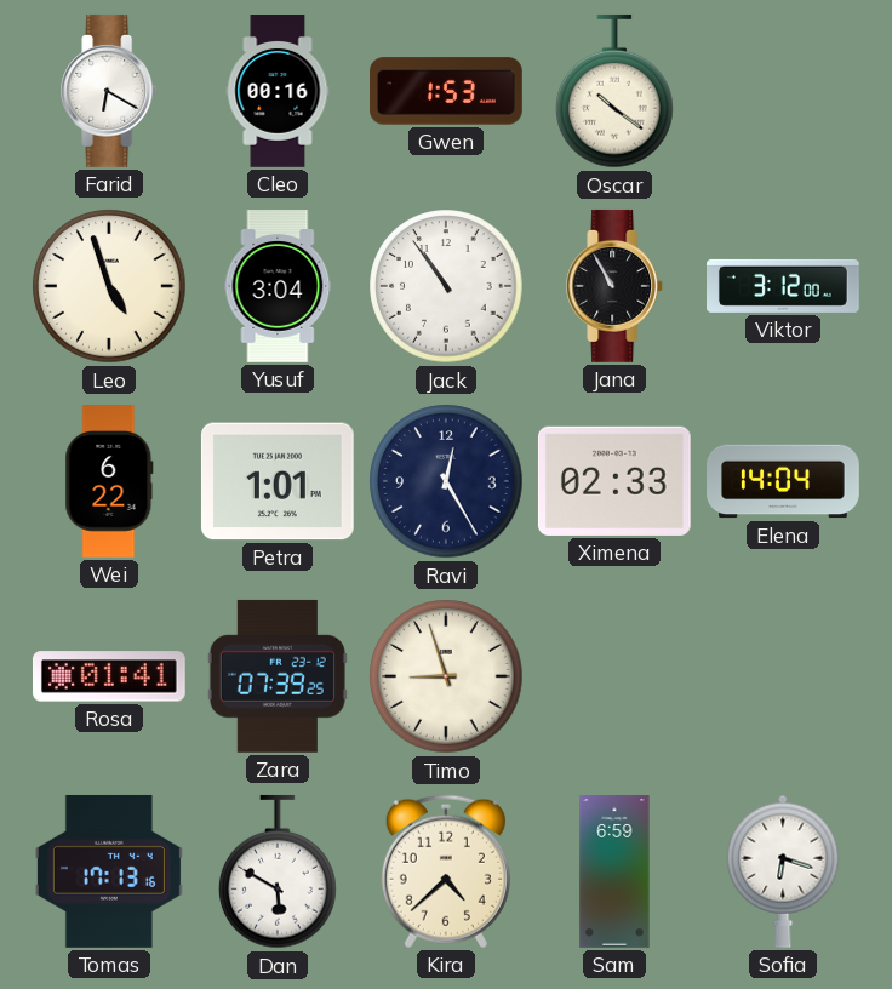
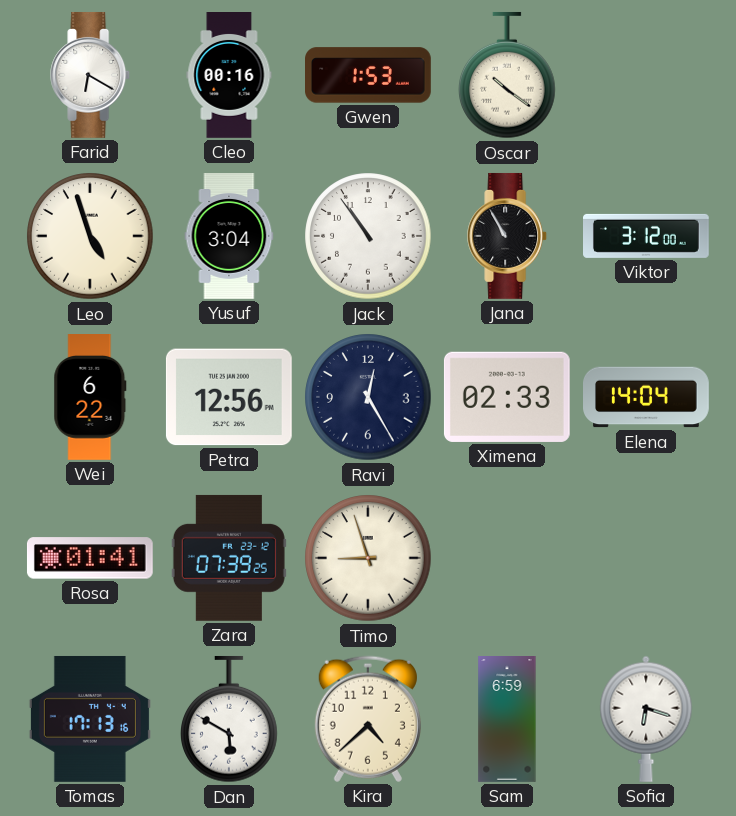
Petra: 1:01 -> 12:56
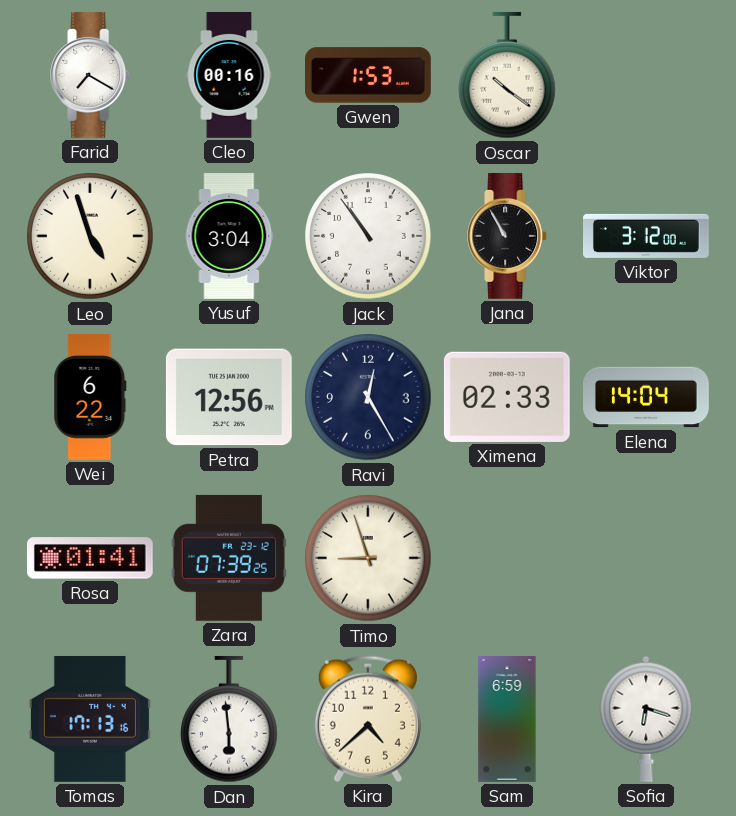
Farid: 6:20 -> 7:20
Dan: 5:50 -> 5:59
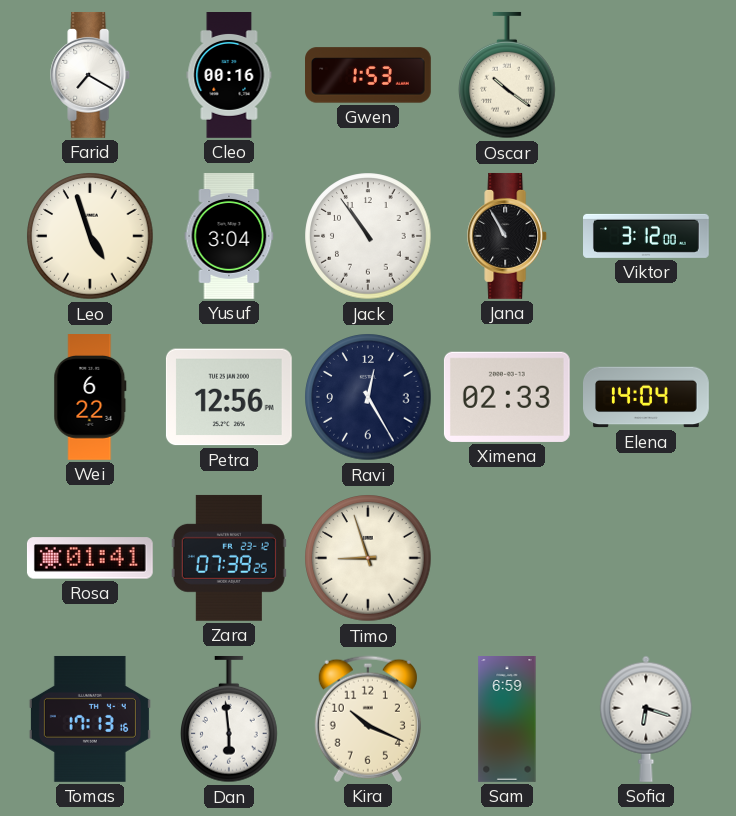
Kira: 4:38 -> 10:19
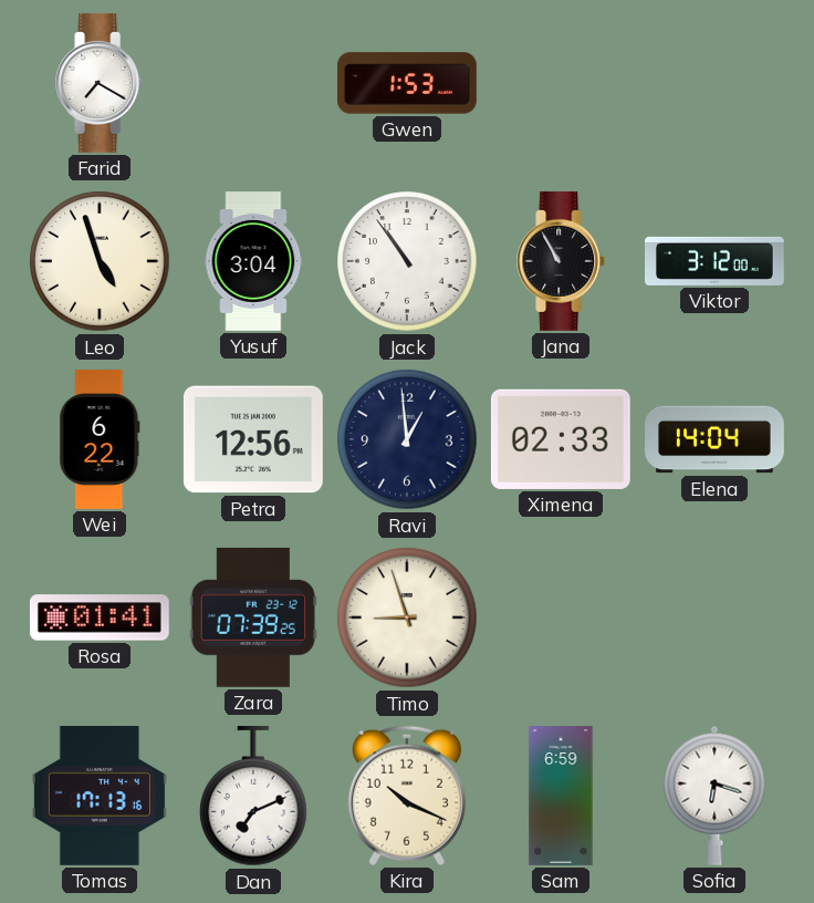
Cleo: 00:16 -> none
Oscar: 10:21 -> none
Ravi: 12:25 -> 12:59
Dan: 5:59 -> 7:11
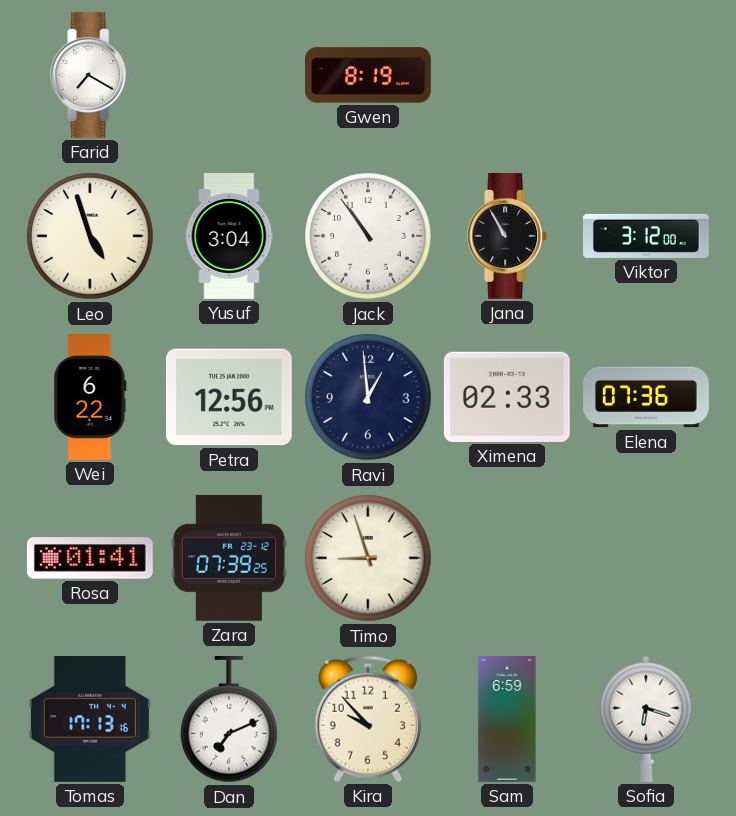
Gwen: 1:53 -> 8:19
Elena: 14:04 -> 07:36
Kira: 10:19 -> 9:53
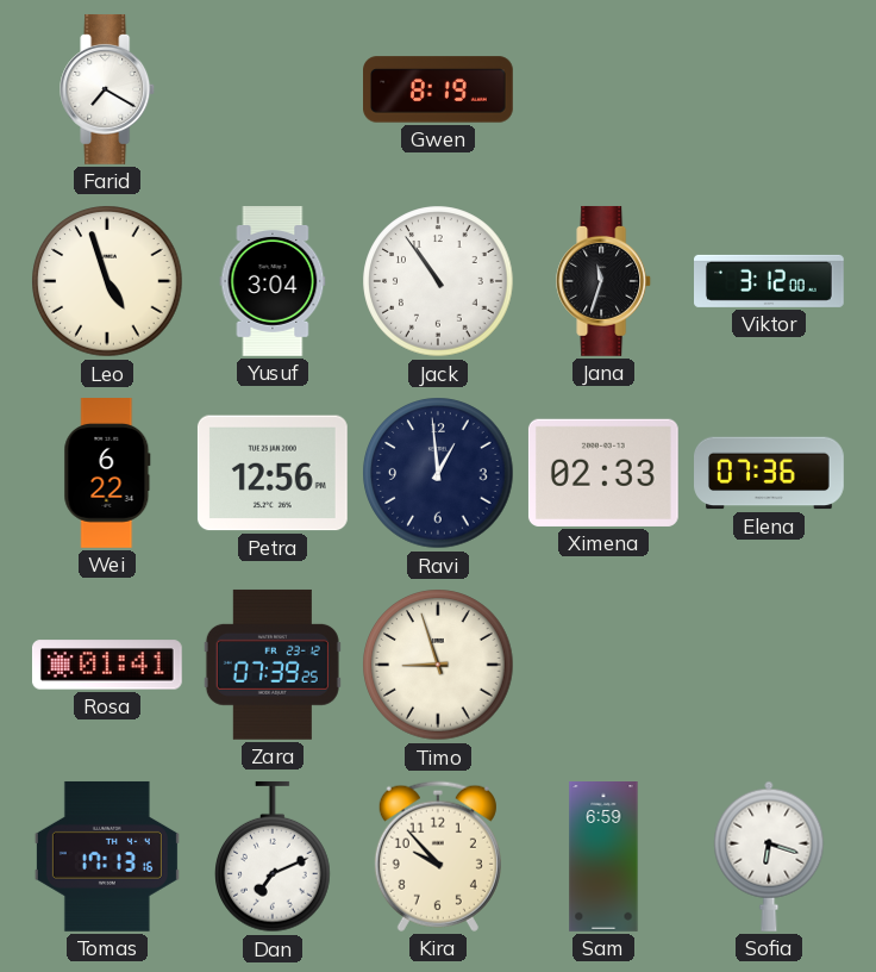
Jana: 10:55 -> 11:33
